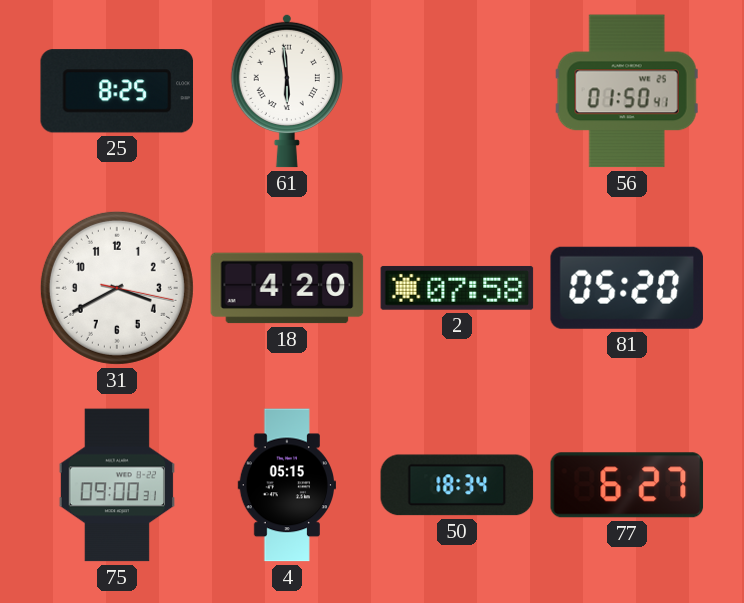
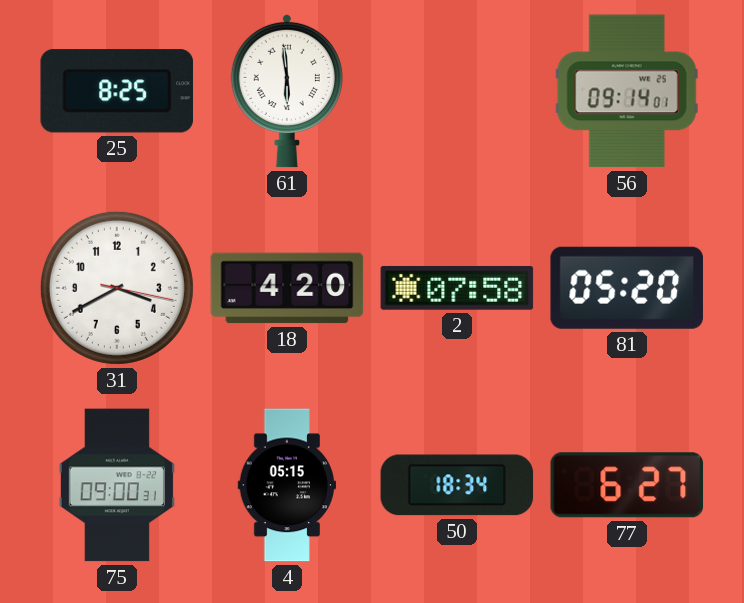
56: 01:50 -> 09:14
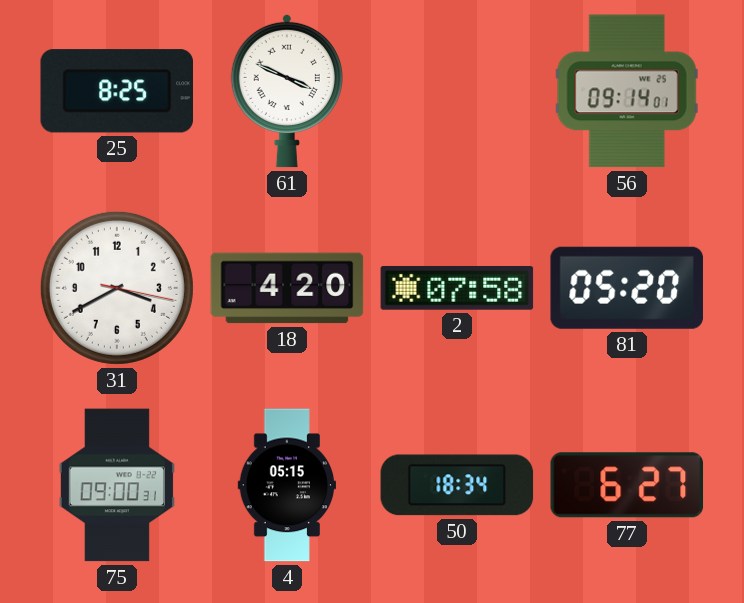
61: 5:59 -> 3:49
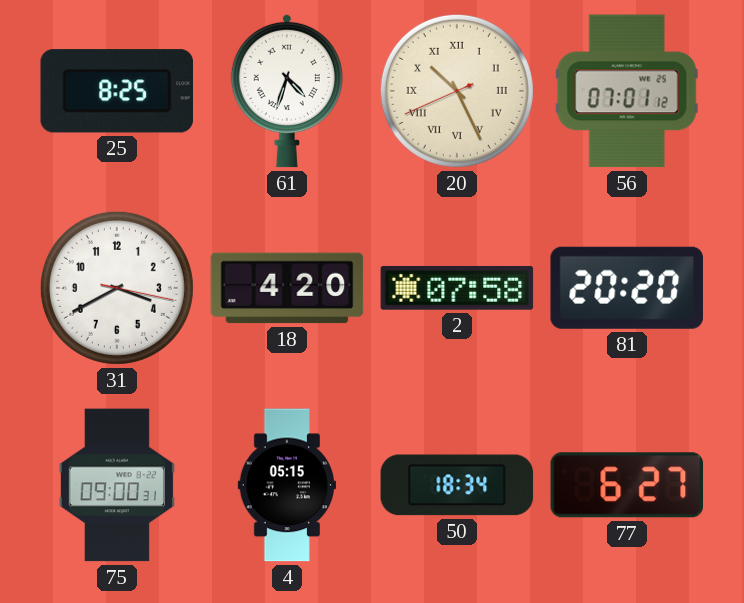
61: 3:49 -> 4:33
20: none -> 10:25
56: 09:14 -> 07:01
81: 05:20 -> 20:20
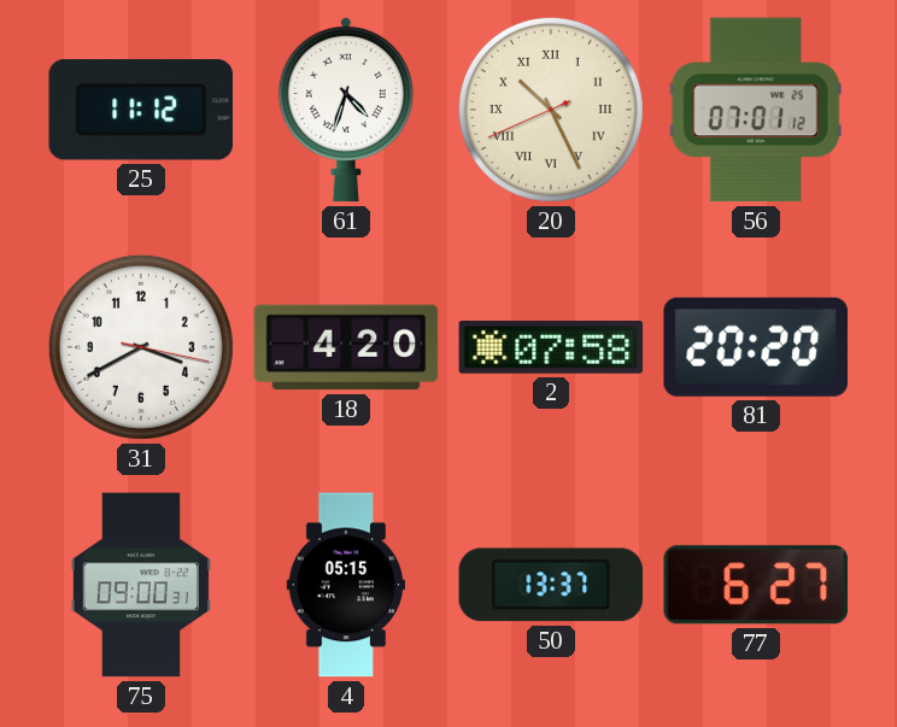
25: 8:25 -> 11:12
50: 18:34 -> 13:37
